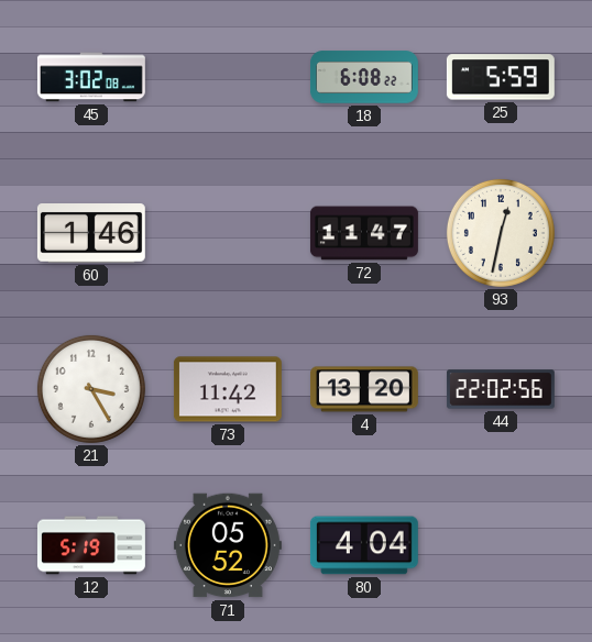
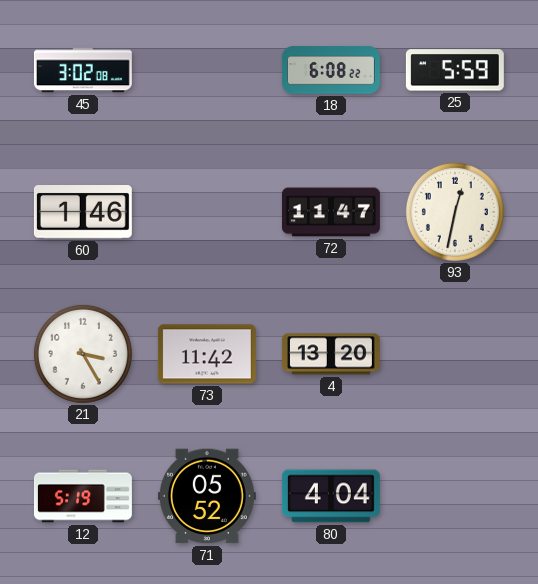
44: 22:02 -> none
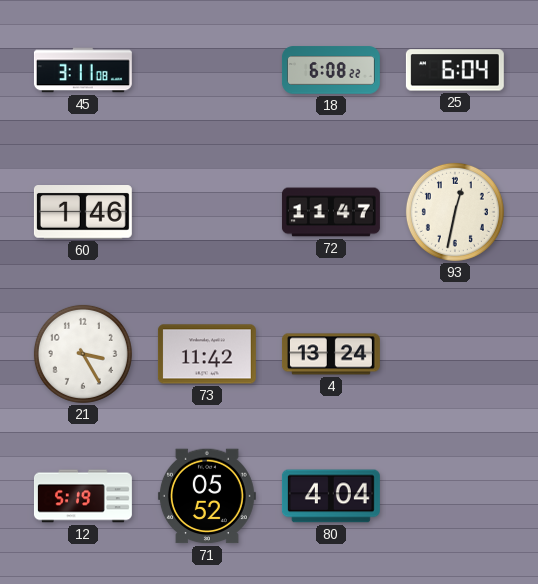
45: 3:02 -> 3:11
25: 5:59 -> 6:04
4: 13:20 -> 13:24
